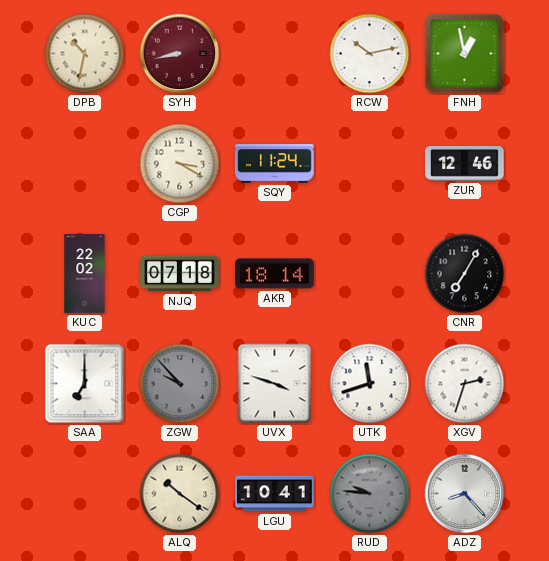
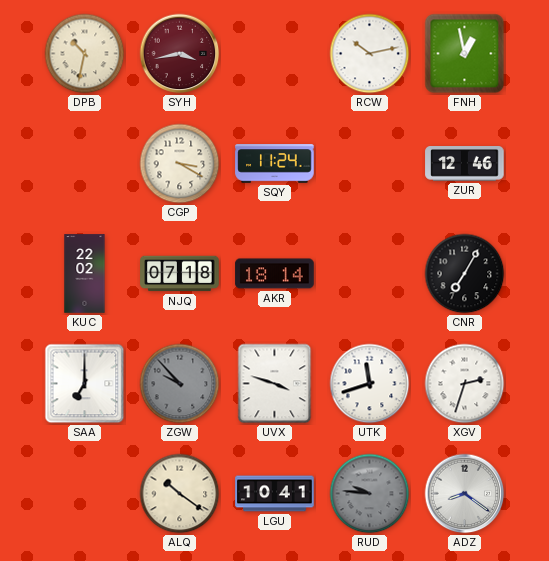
SYH: 8:43 -> 3:43
ADZ: 8:23 -> 8:21
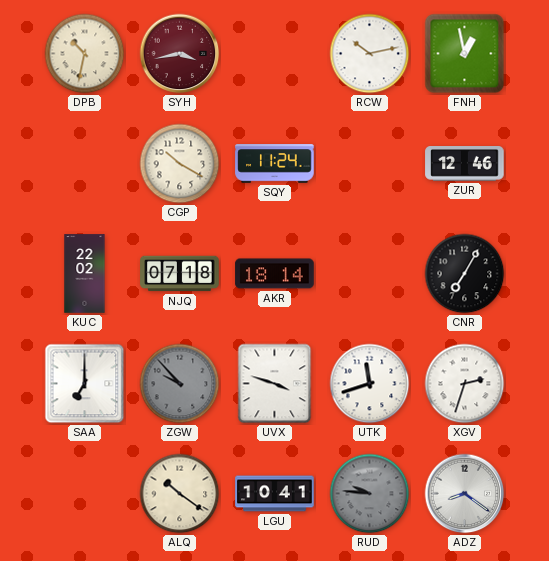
CGP: 3:20 -> 10:20
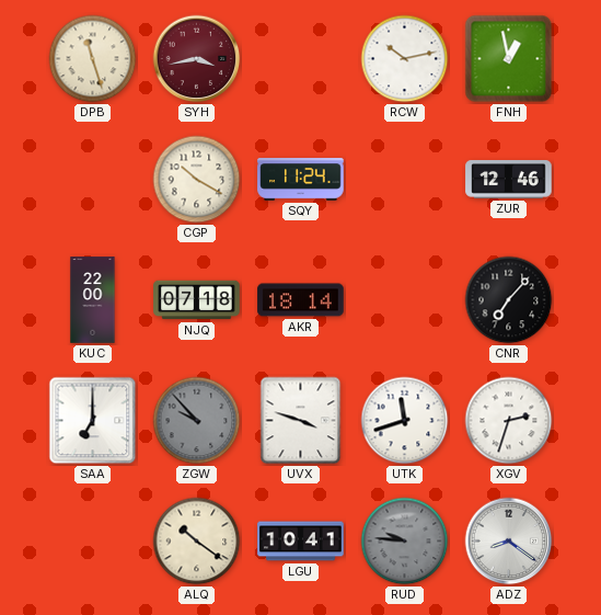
DPB: 10:32 -> 11:27
KUC: 22:02 -> 22:00
CNR: 7:05 -> 7:07
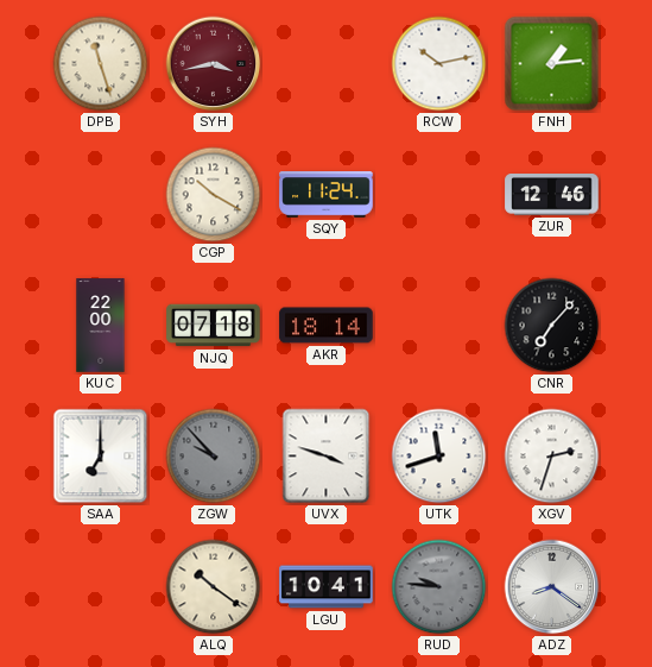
FNH: 12:58 -> 1:14
